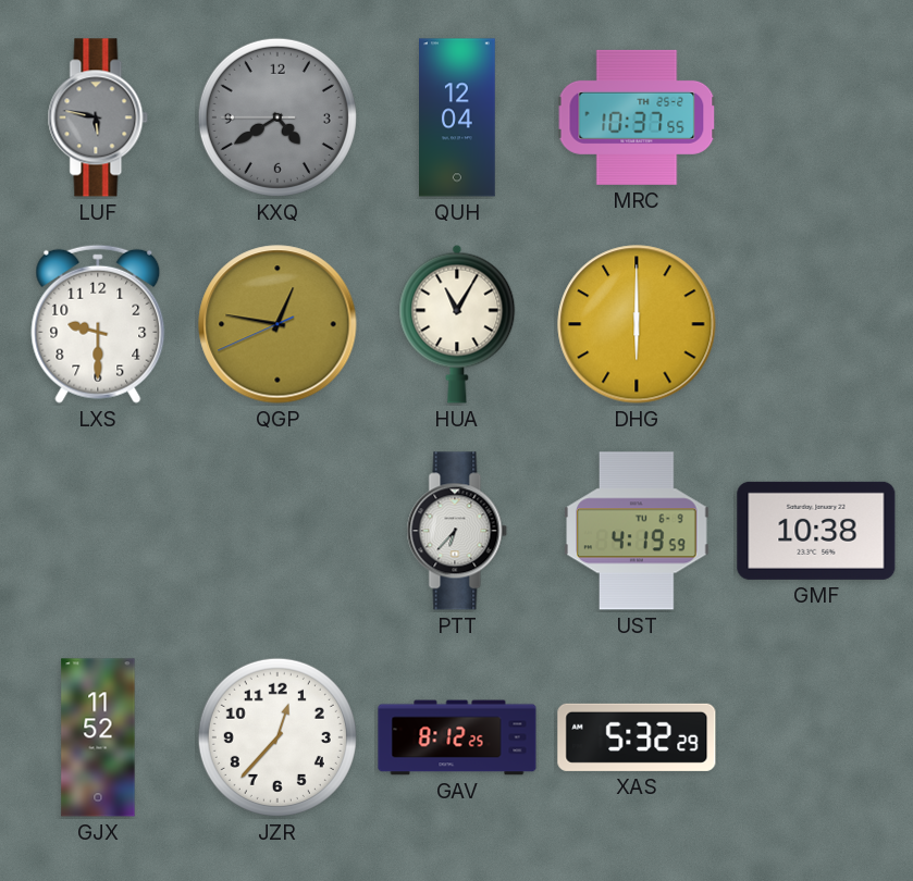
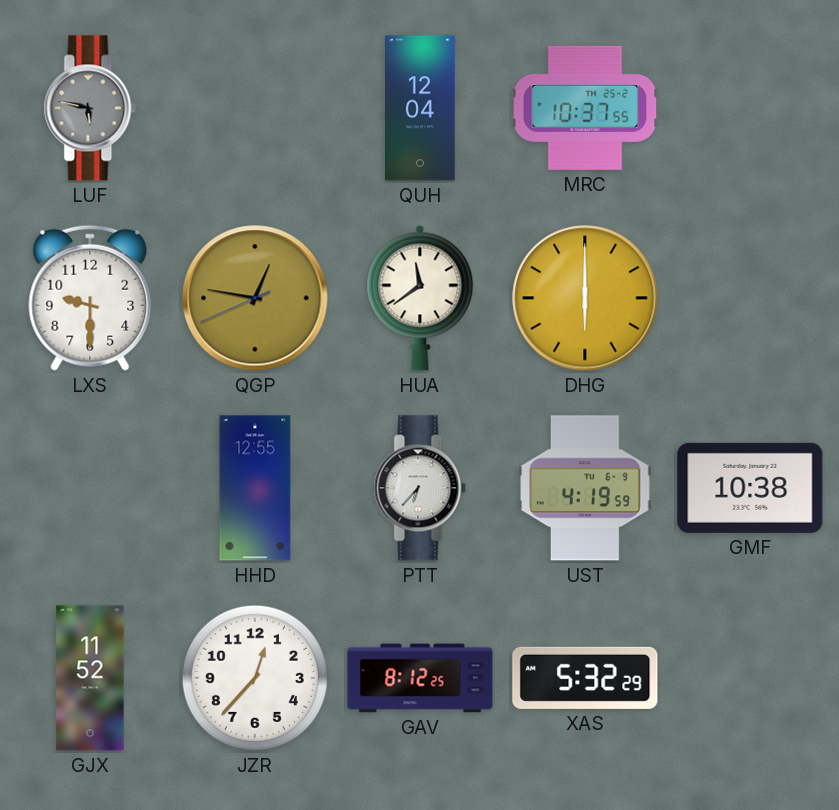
KXQ: 4:39 -> none
HUA: 11:05 -> 11:39
HHD: none -> 12:55
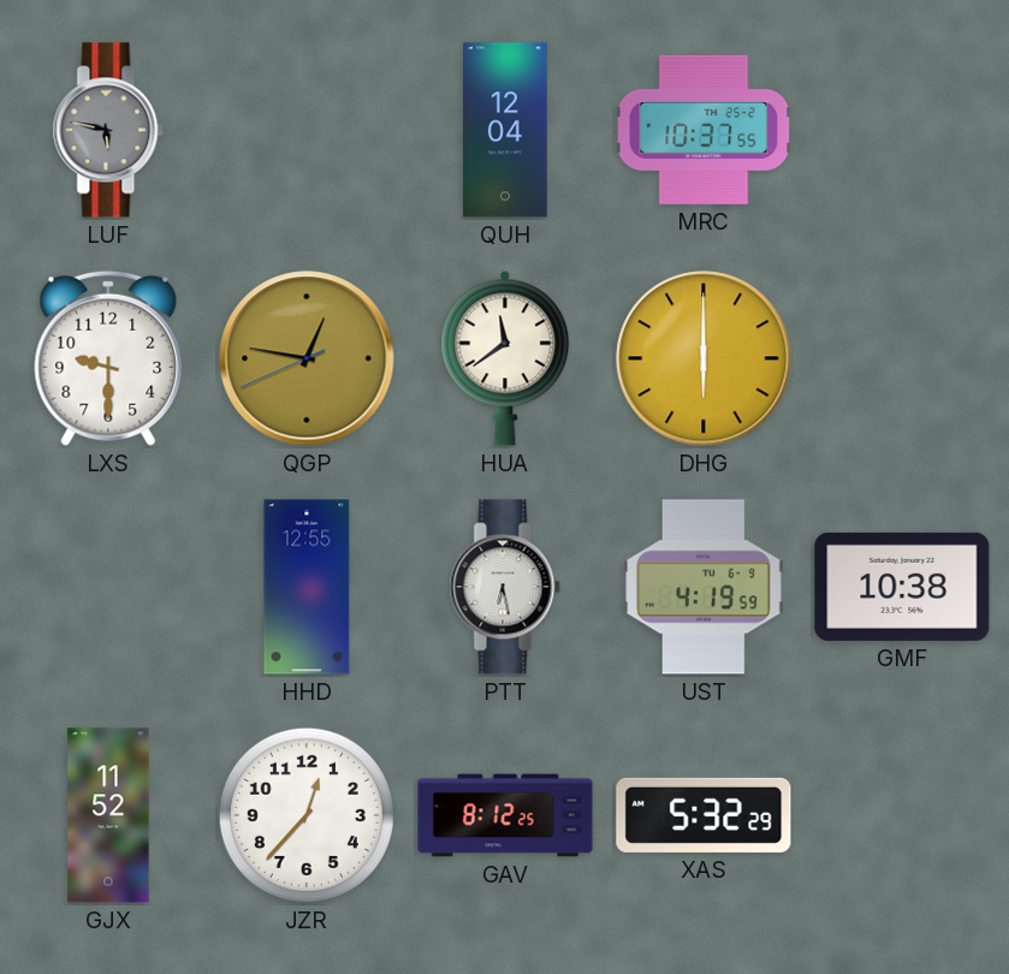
PTT: 6:37 -> 6:28
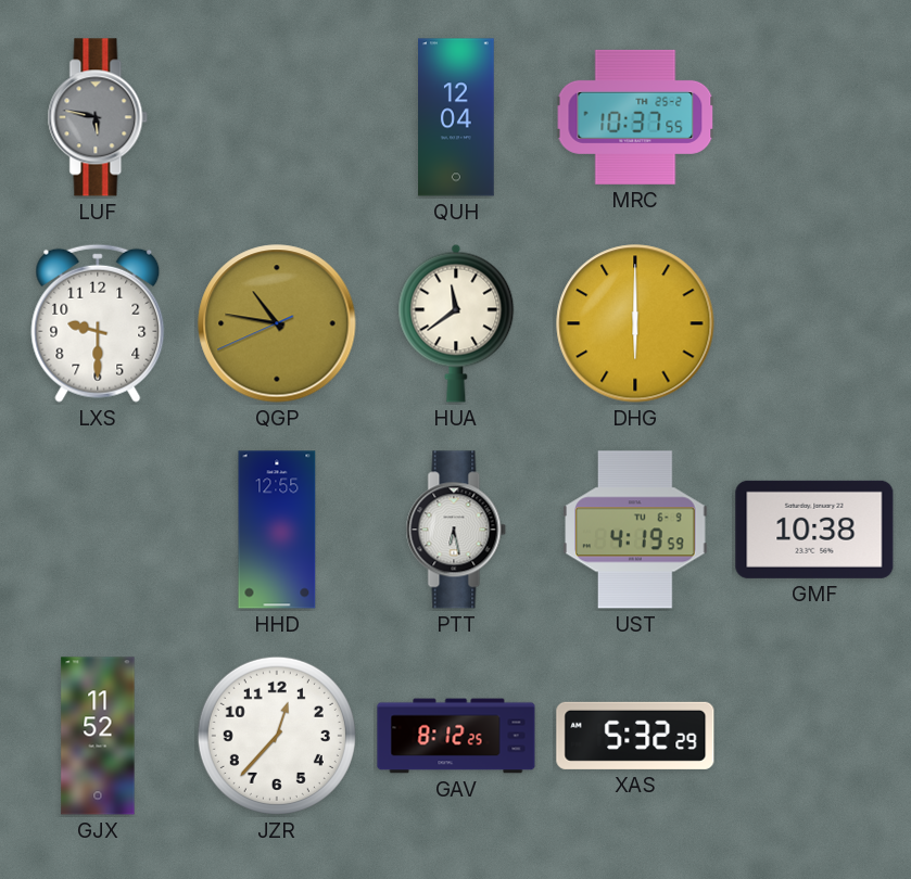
QGP: 12:46 -> 10:46
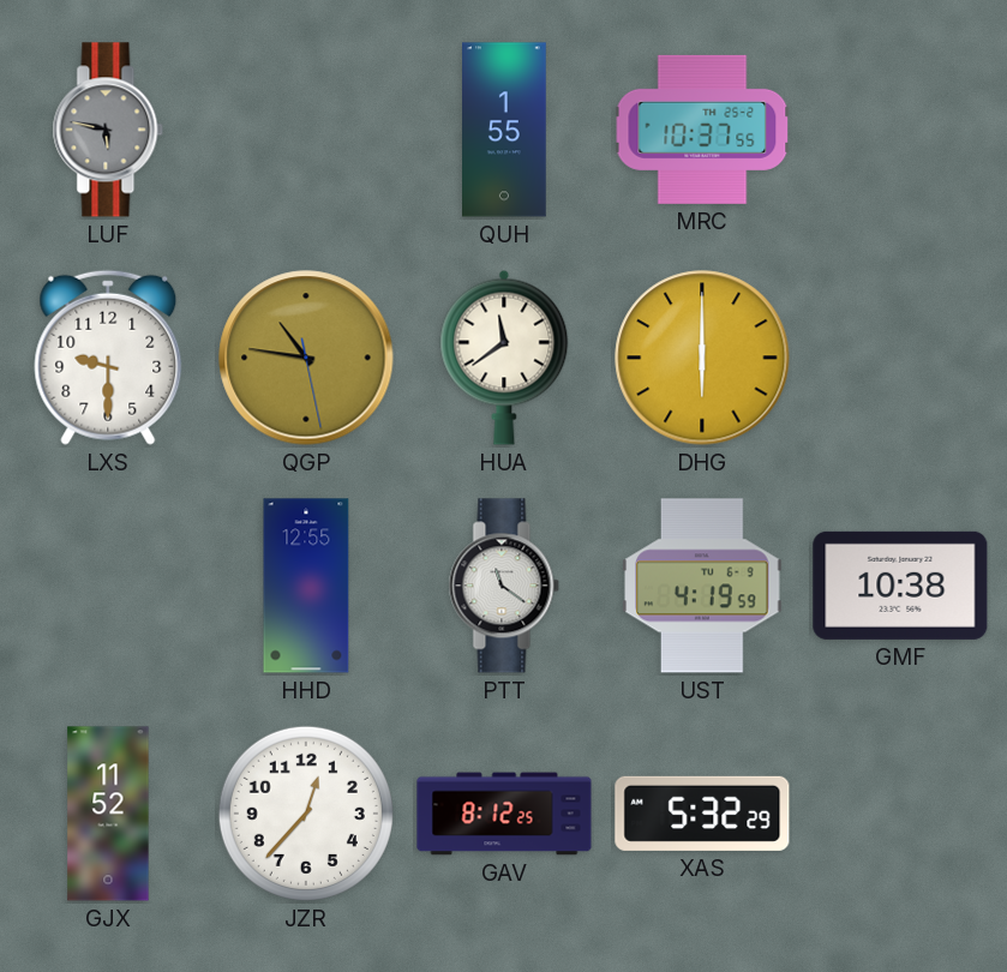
QUH: 12:04 -> 1:55
QGP: 10:46:41 -> 10:46:28
PTT: 6:28 -> 11:21
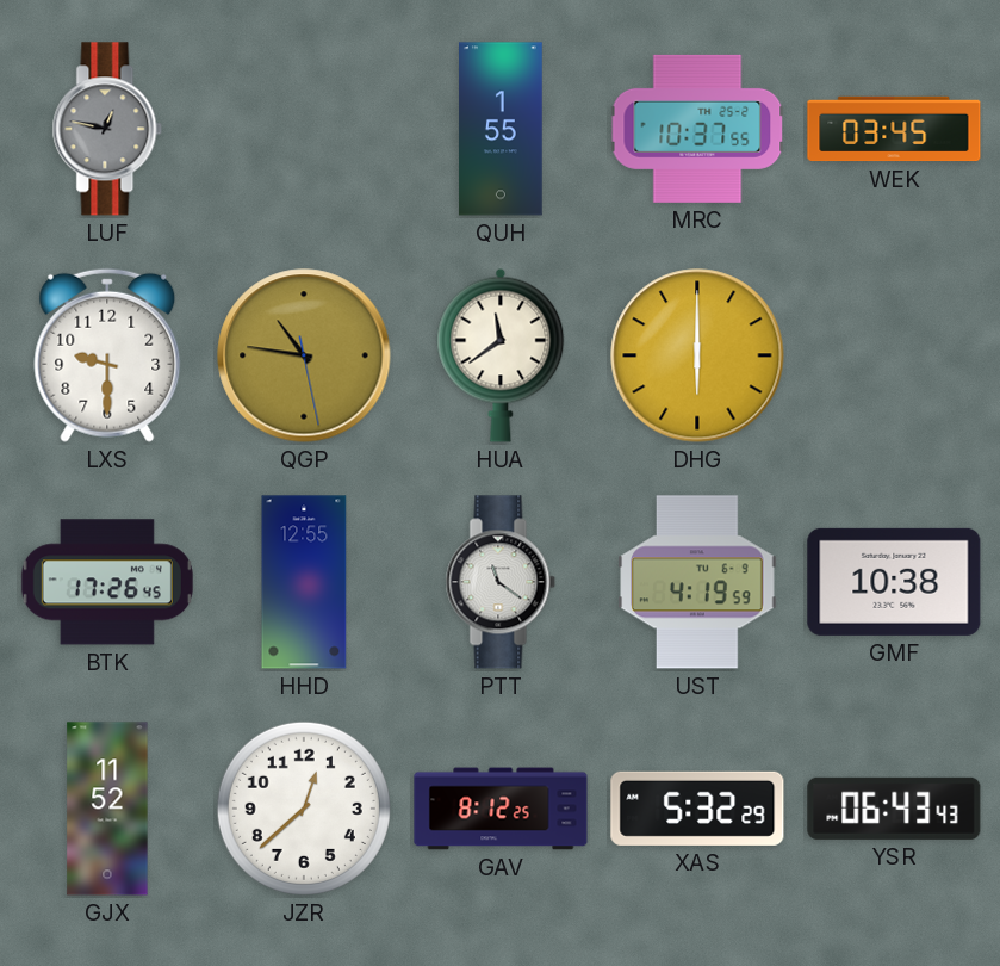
LUF: 5:47 -> 12:47
WEK: none -> 03:45
BTK: none -> 17:26
JZR: 12:37 -> 12:38
YSR: none -> 06:43
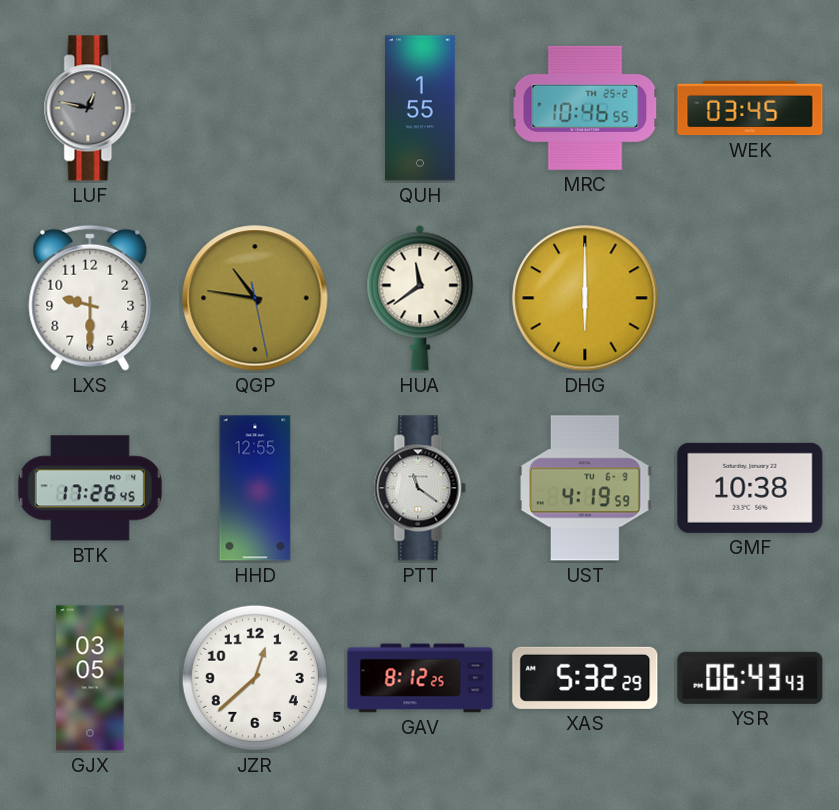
MRC: 10:37 -> 10:46
GJX: 11:52 -> 03:05
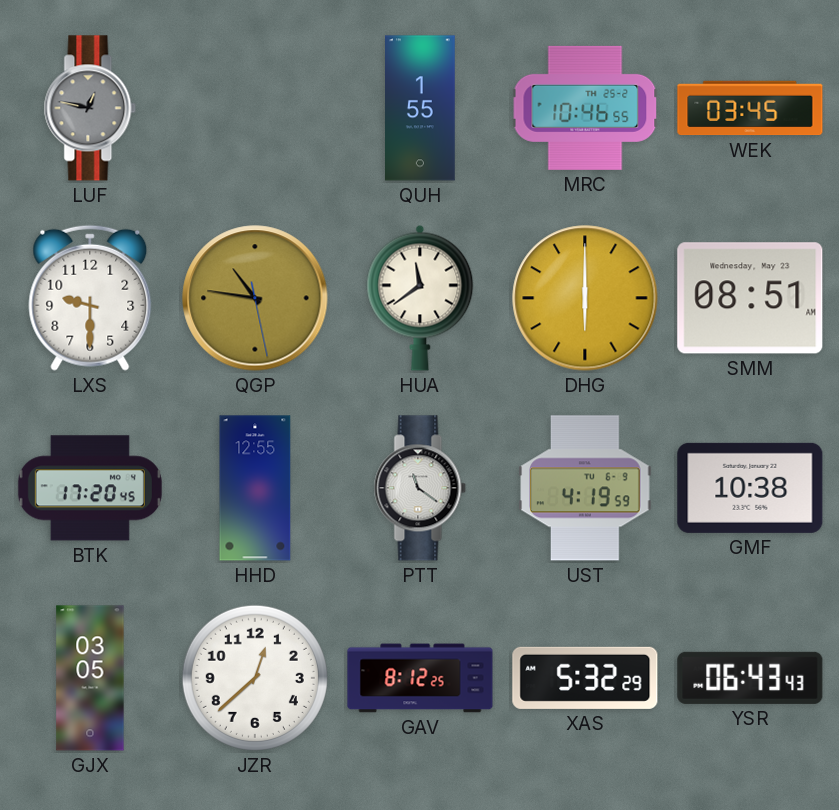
SMM: none -> 08:51
BTK: 17:26 -> 17:20
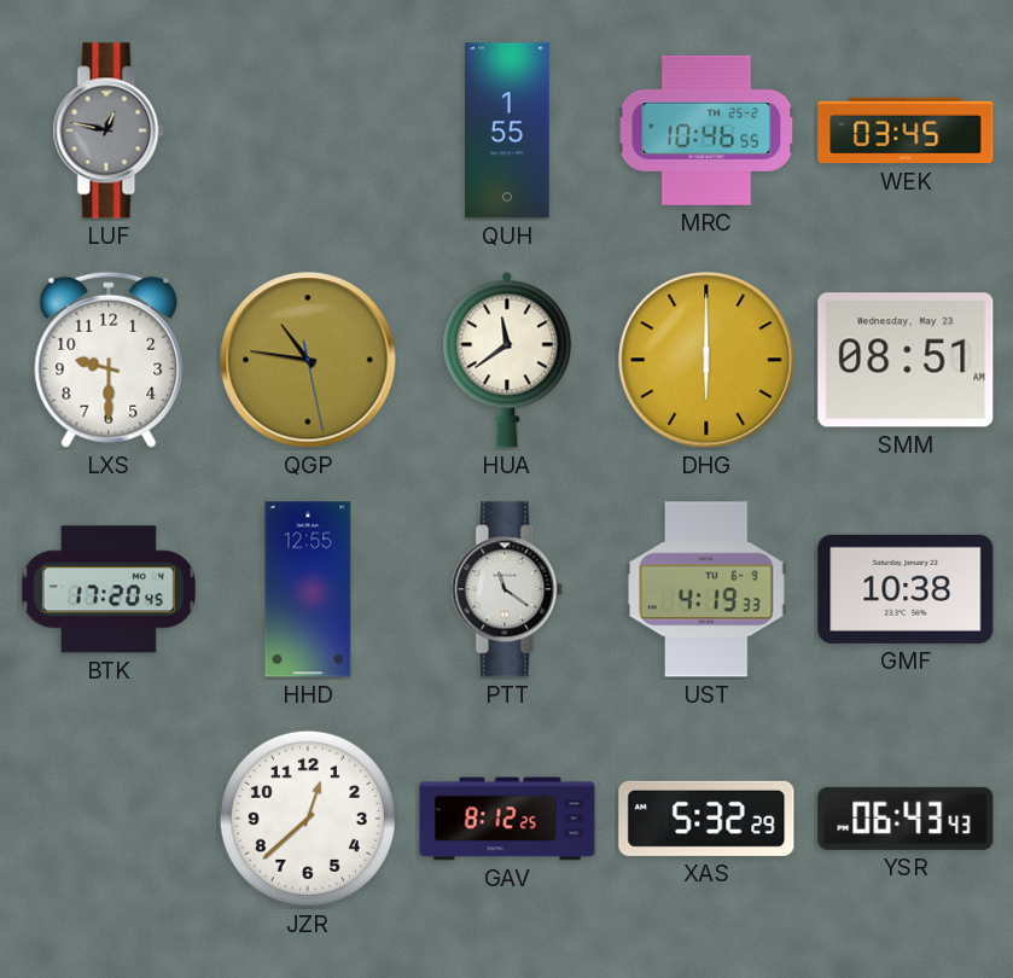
UST: 4:19:59 -> 4:19:33
GJX: 03:05 -> none
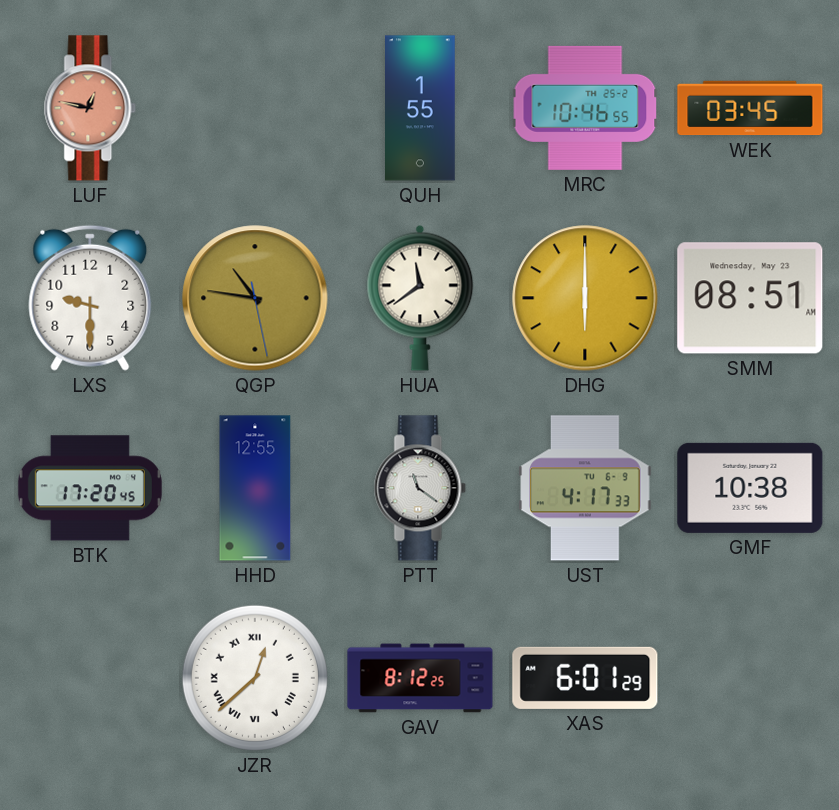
LUF dial: grey -> salmon
UST: 4:19 -> 4:17
JZR numerals: Arabic -> Roman
XAS: 5:32 -> 6:01
YSR: 06:43 -> none
